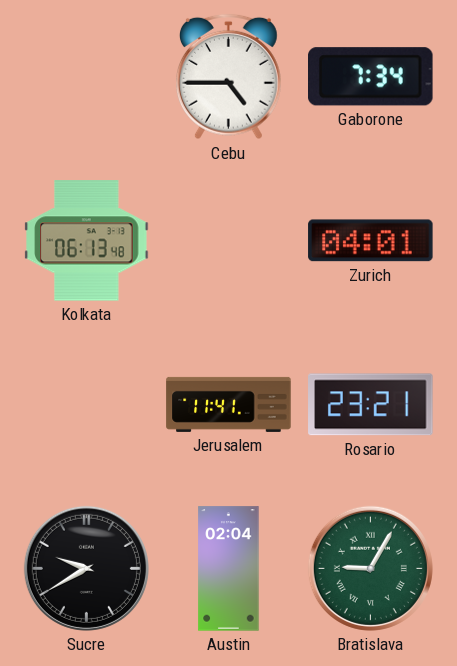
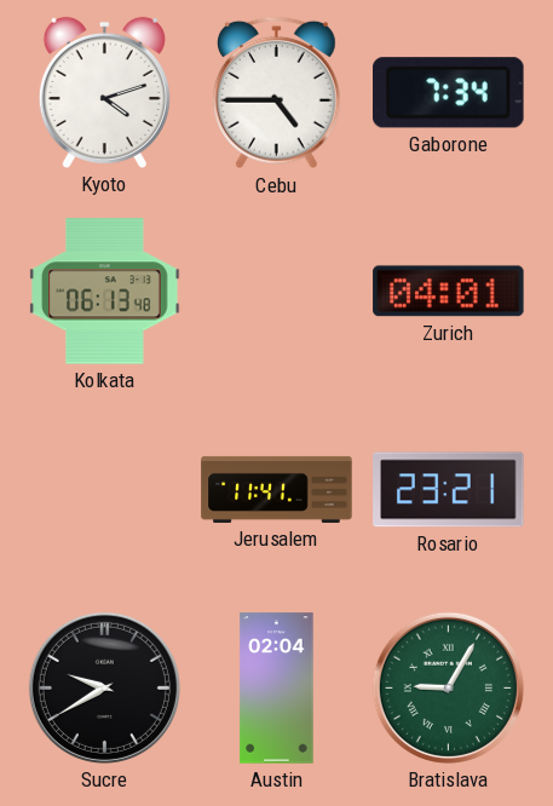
Kyoto: none -> 4:12
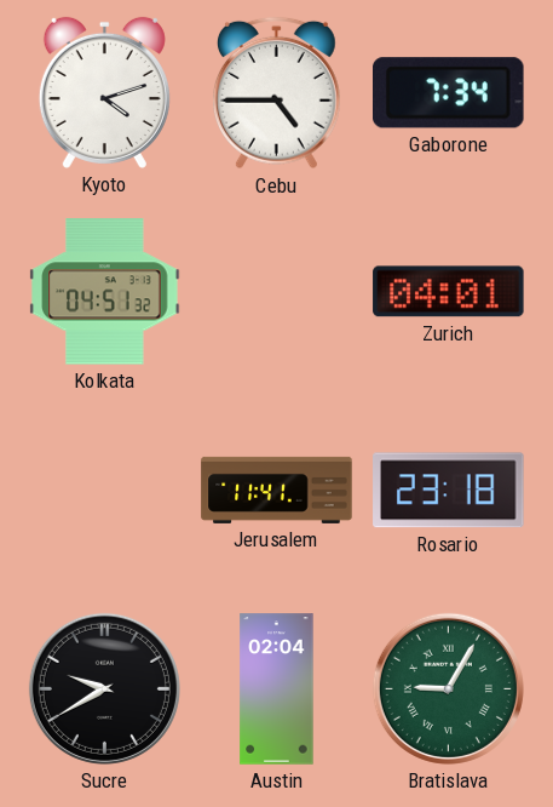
Kolkata: 06:13 -> 04:51
Rosario: 23:21 -> 23:18
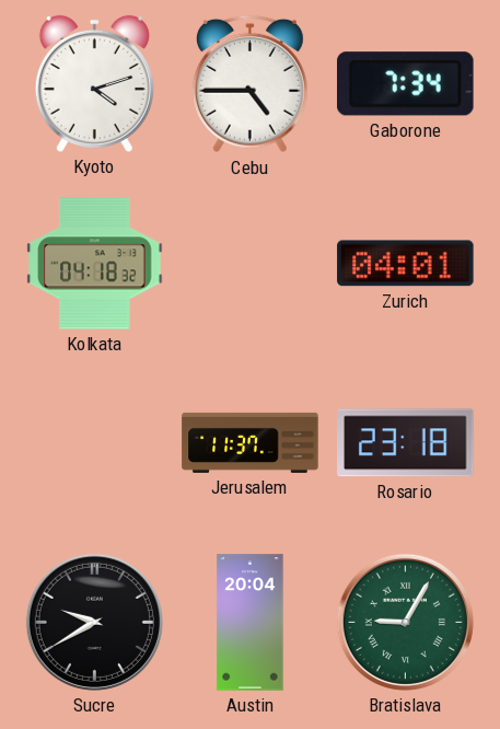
Kolkata: 04:51 -> 04:18
Jerusalem: 11:41 -> 11:37
Austin: 02:04 -> 20:04
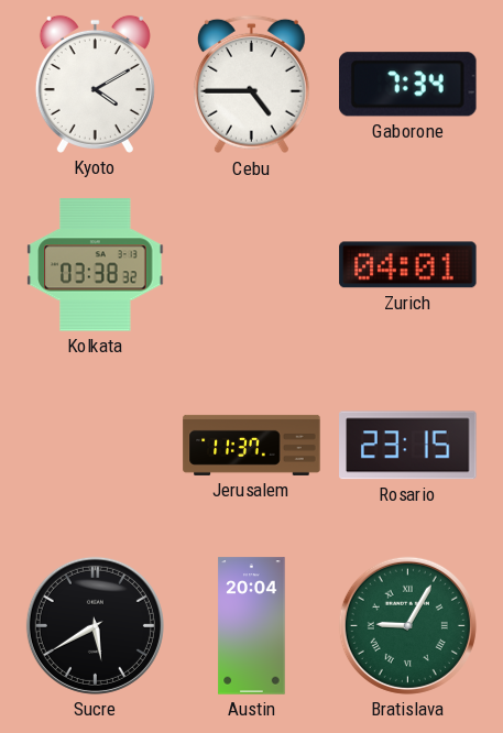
Kyoto: 4:12 -> 4:10
Kolkata: 04:18 -> 03:38
Rosario: 23:18 -> 23:15
Sucre: 9:40 -> 5:40
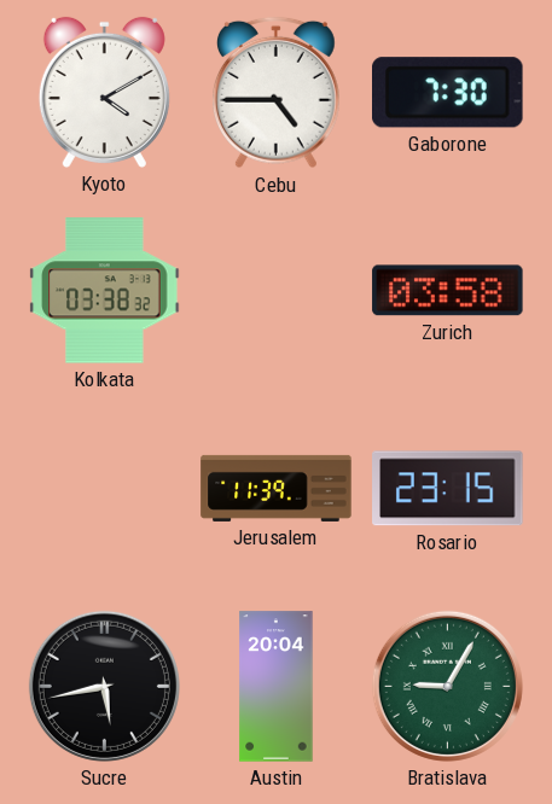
Gaborone: 7:34 -> 7:30
Zurich: 04:01 -> 03:58
Jerusalem: 11:37 -> 11:39
Sucre: 5:40 -> 5:43
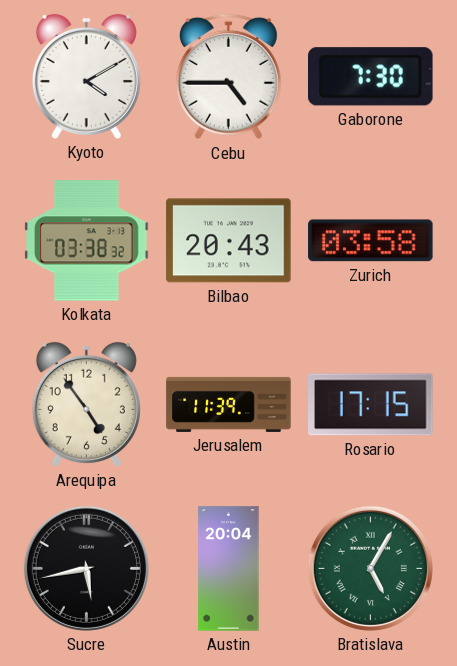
Bilbao: none -> 20:43
Arequipa: none -> 4:54
Rosario: 23:15 -> 17:15
Bratislava: 9:05 -> 5:05
